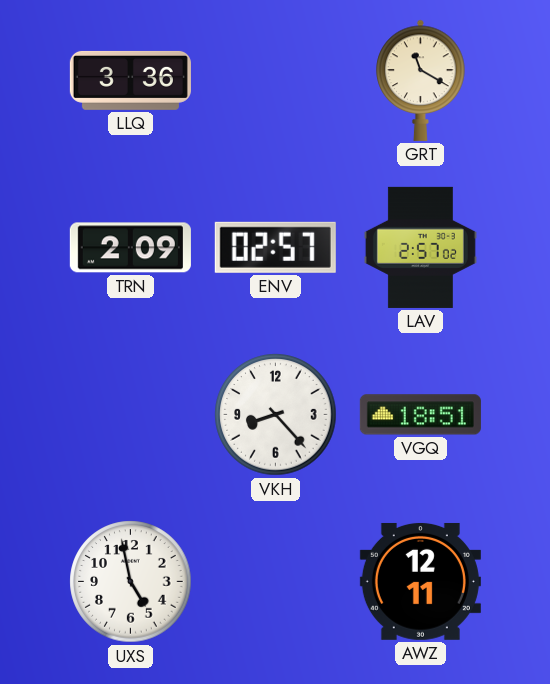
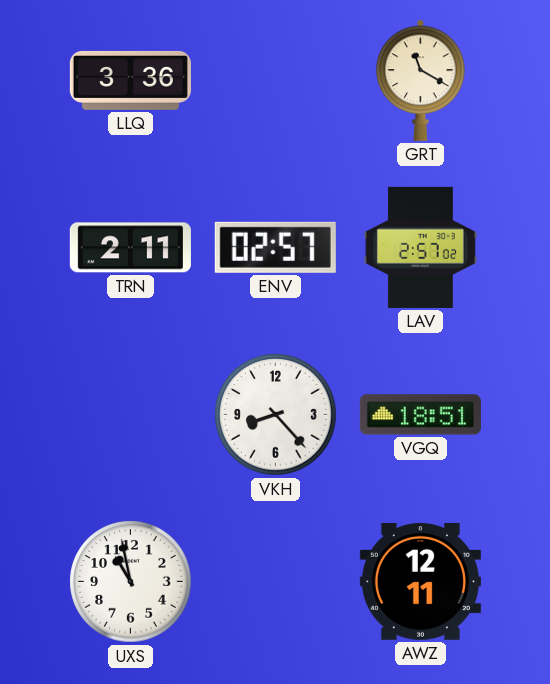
TRN: 2:09 -> 2:11
UXS: 4:58 -> 10:58
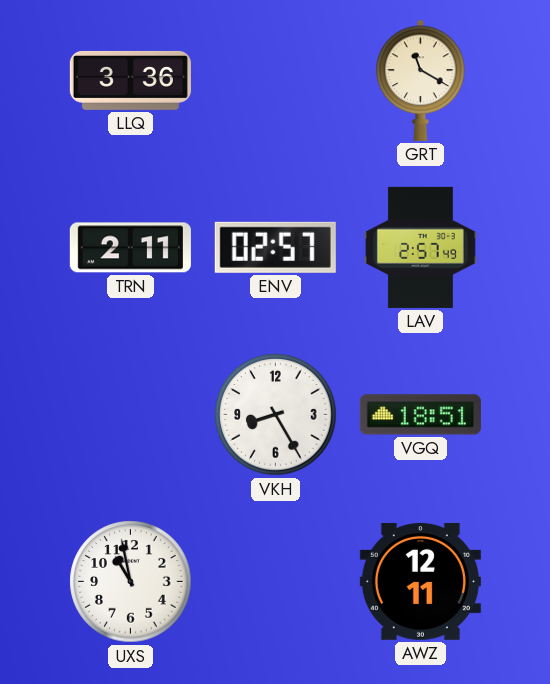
LAV: 2:57:02 -> 2:57:49
VKH: 8:23 -> 8:25
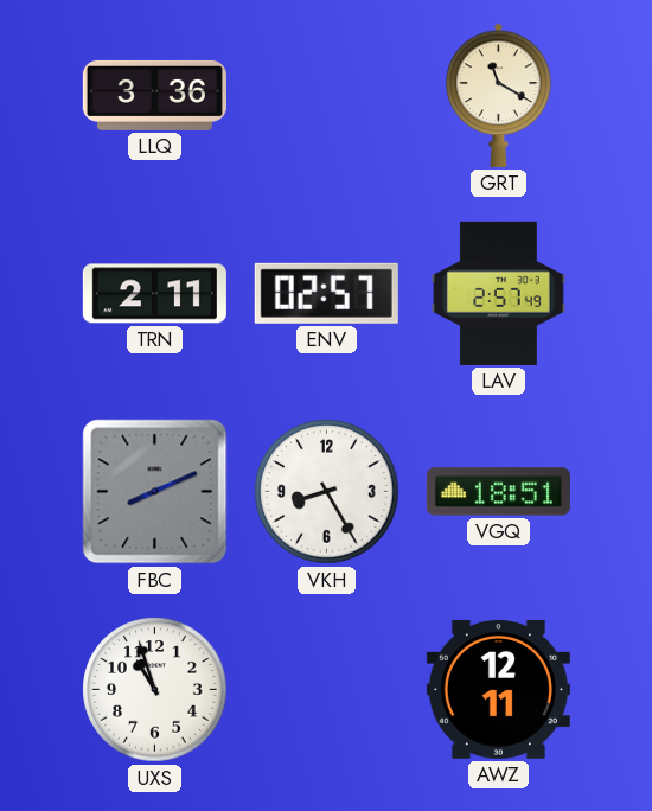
FBC: none -> 8:11
UXS: 10:58 -> 10:57
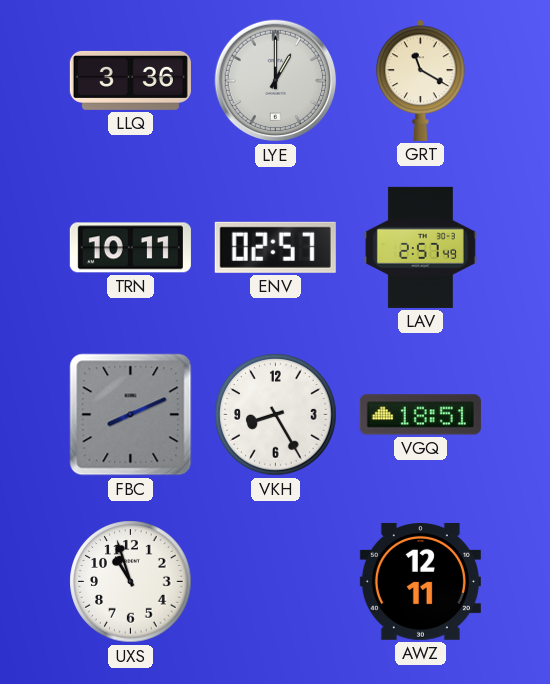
LYE: none -> 1:00
TRN: 2:11 -> 10:11
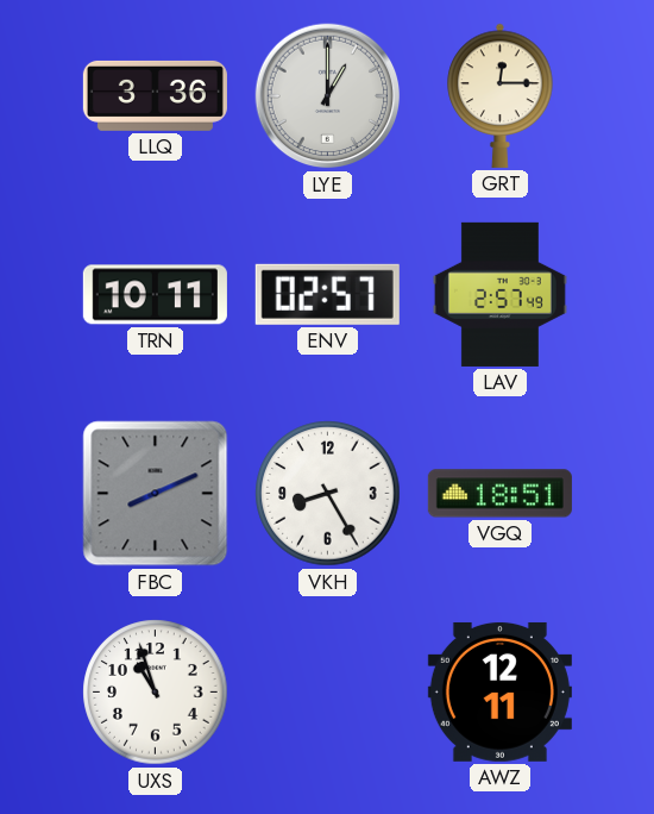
GRT: 11:20 -> 12:15
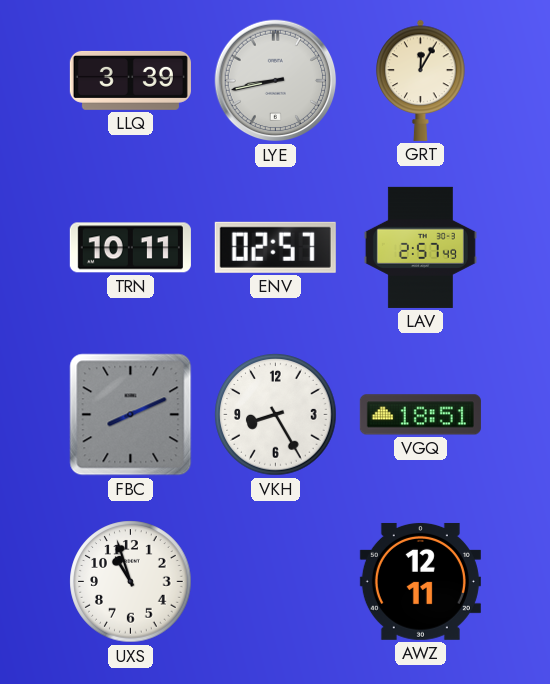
LLQ: 3:36 -> 3:39
LYE: 1:00 -> 8:43
GRT: 12:15 -> 12:05
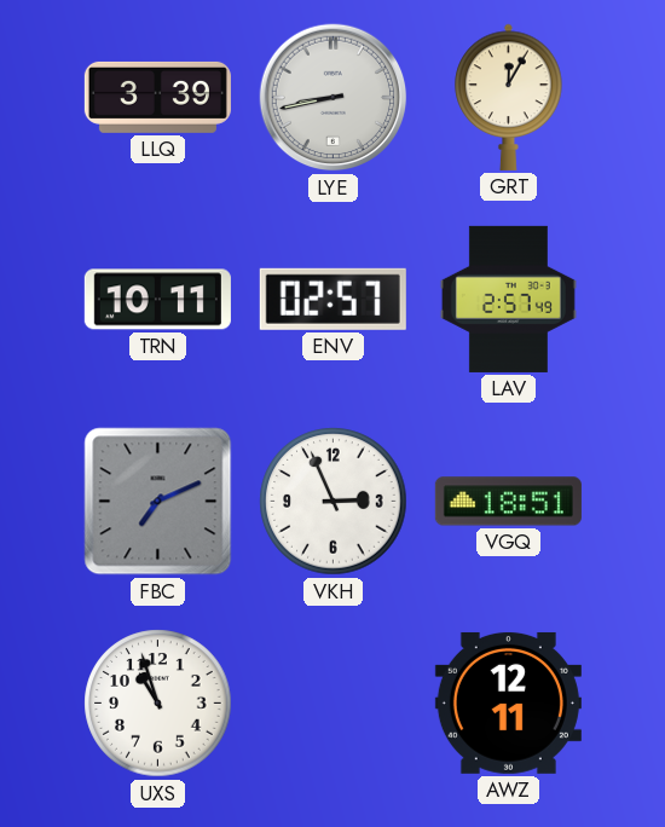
FBC: 8:11 -> 7:11
VKH: 8:25 -> 2:56
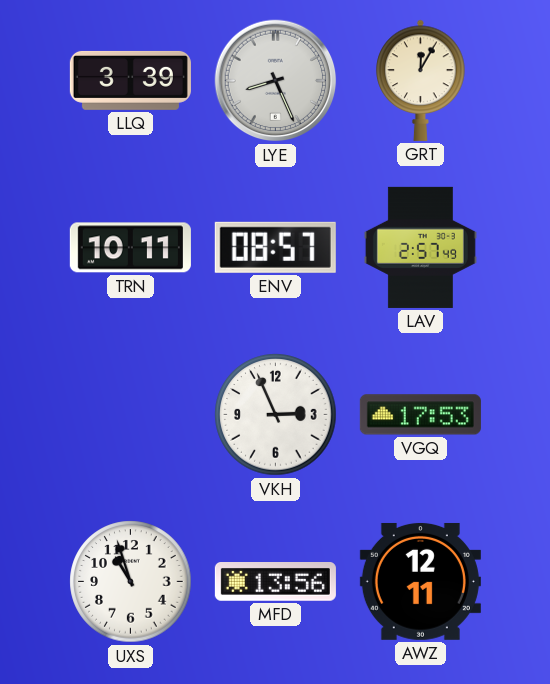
LYE: 8:43 -> 8:26
ENV: 02:57 -> 08:57
FBC: 7:11 -> none
VGQ: 18:51 -> 17:53
MFD: none -> 13:56
